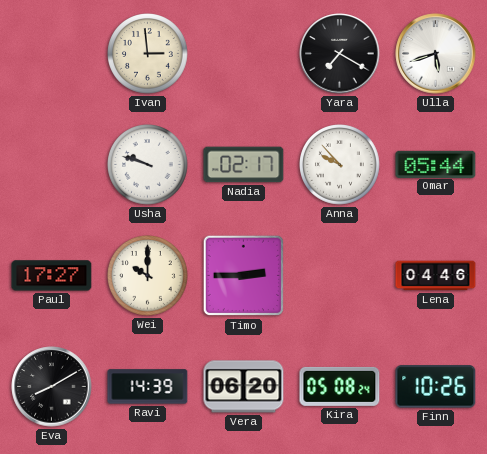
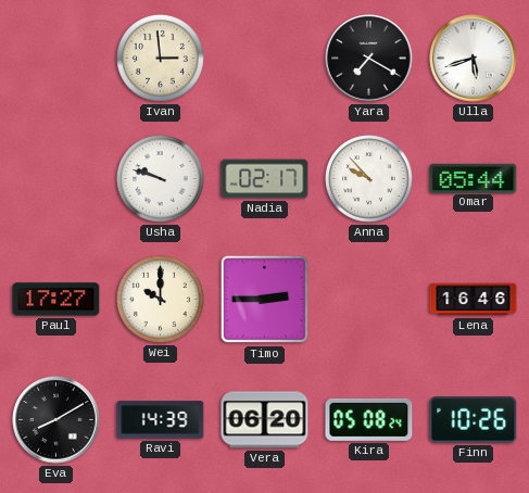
Lena: 04:46 -> 16:46
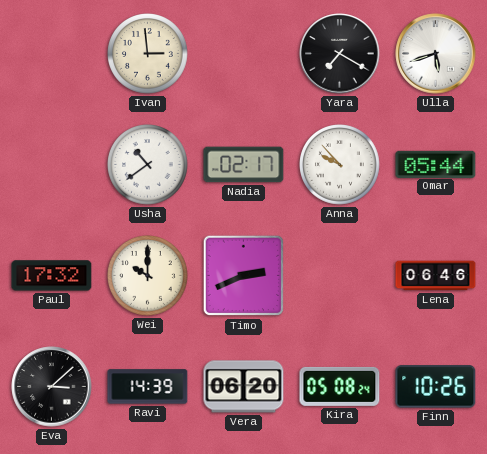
Usha: 9:48 -> 10:39
Paul: 17:27 -> 17:32
Timo: 2:45 -> 2:41
Lena: 16:46 -> 06:46
Eva: 8:10 -> 3:08
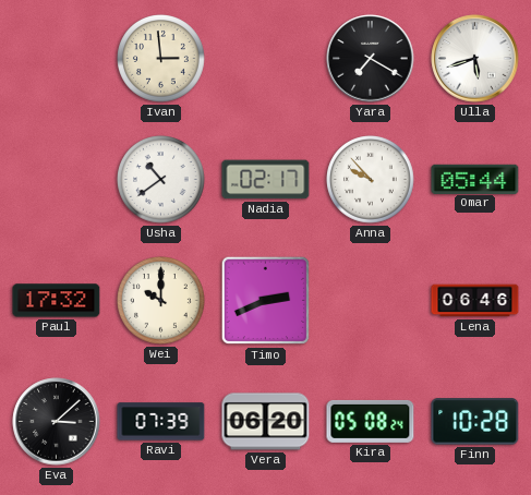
Ravi: 14:39 -> 07:39
Finn: 10:26 -> 10:28
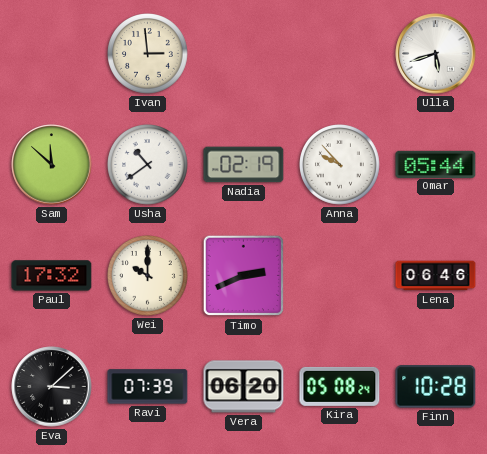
Yara: 7:20 -> none
Sam: none -> 11:52
Nadia: 02:17 -> 02:19
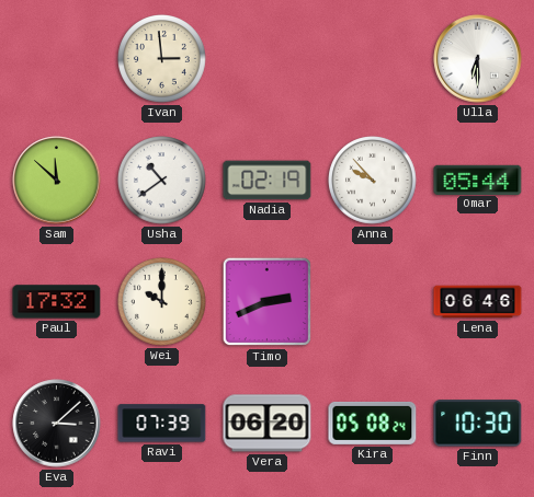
Ulla: 5:42 -> 6:30
Finn: 10:28 -> 10:30
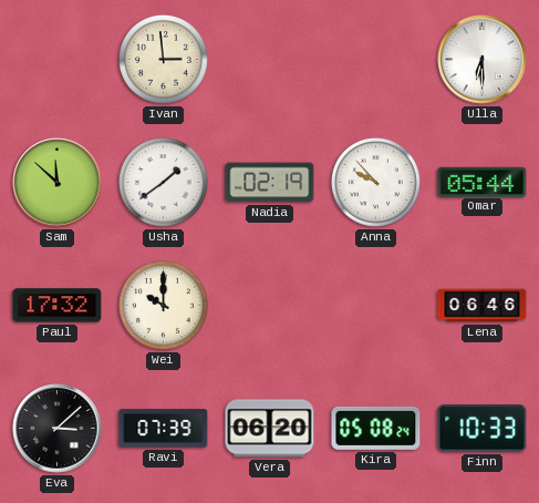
Usha: 10:39 -> 1:39
Timo: 2:41 -> none
Finn: 10:30 -> 10:33
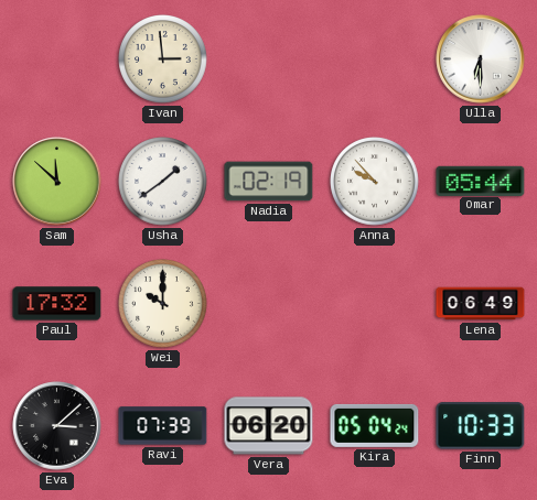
Lena: 06:46 -> 06:49
Kira: 05:08 -> 05:04
